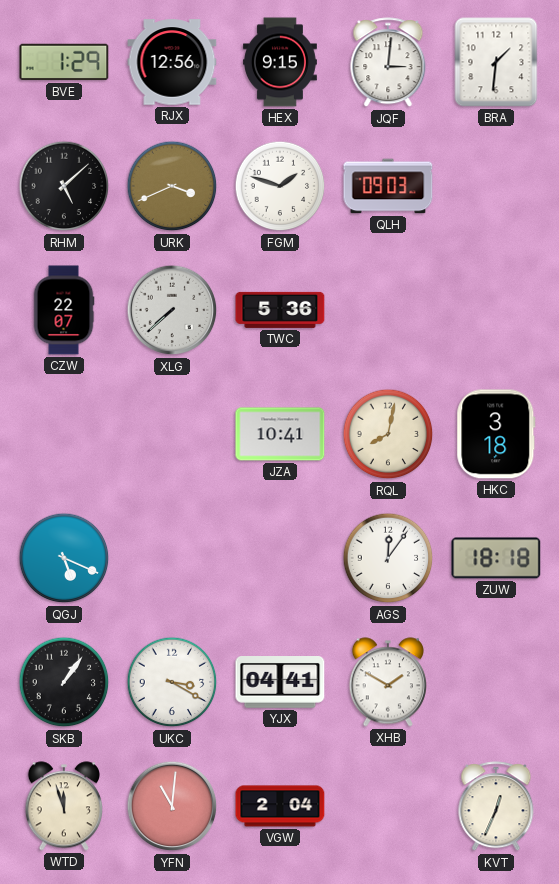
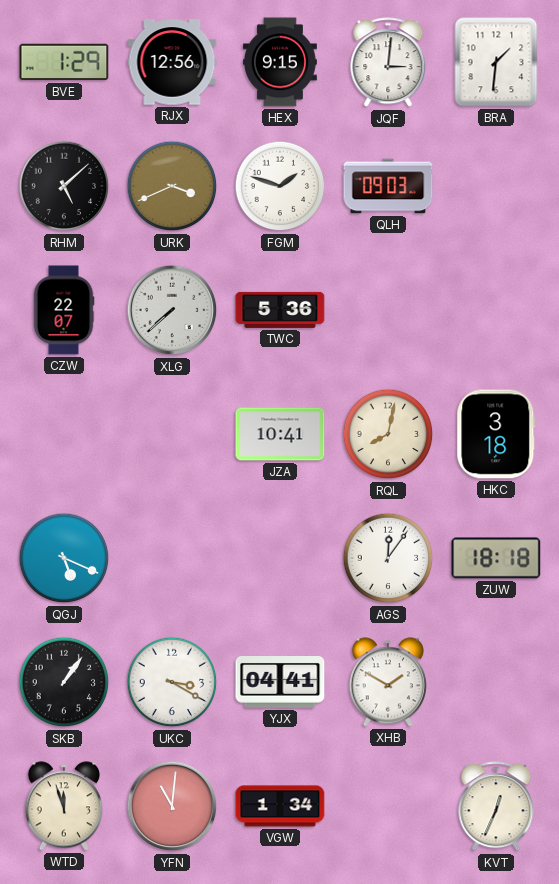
VGW: 2:04 -> 1:34
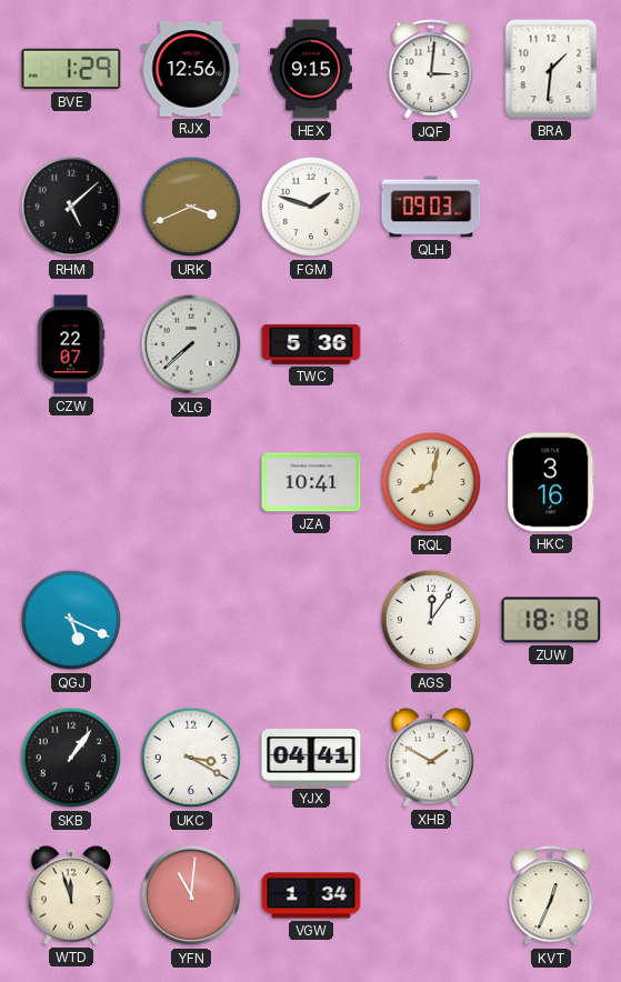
HKC: 3:18 -> 3:16
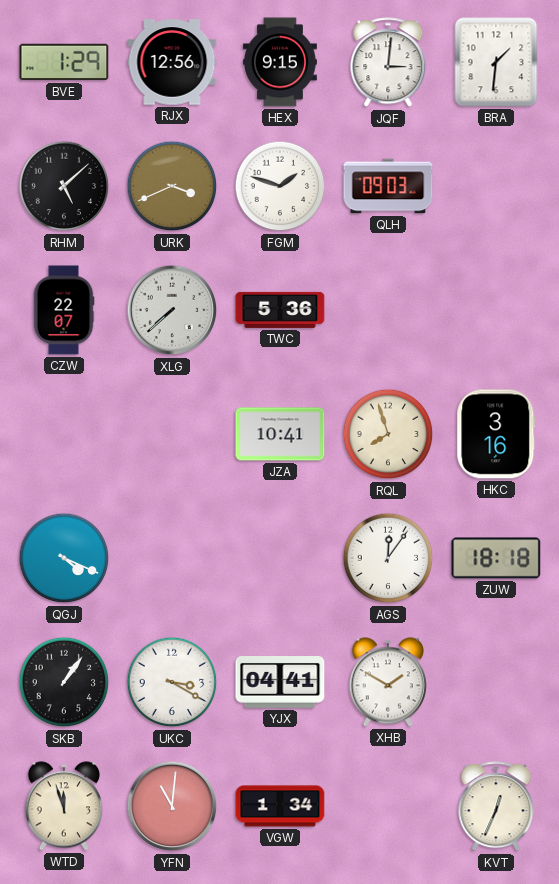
RQL: 8:02 -> 7:57
QGJ: 5:19 -> 4:19
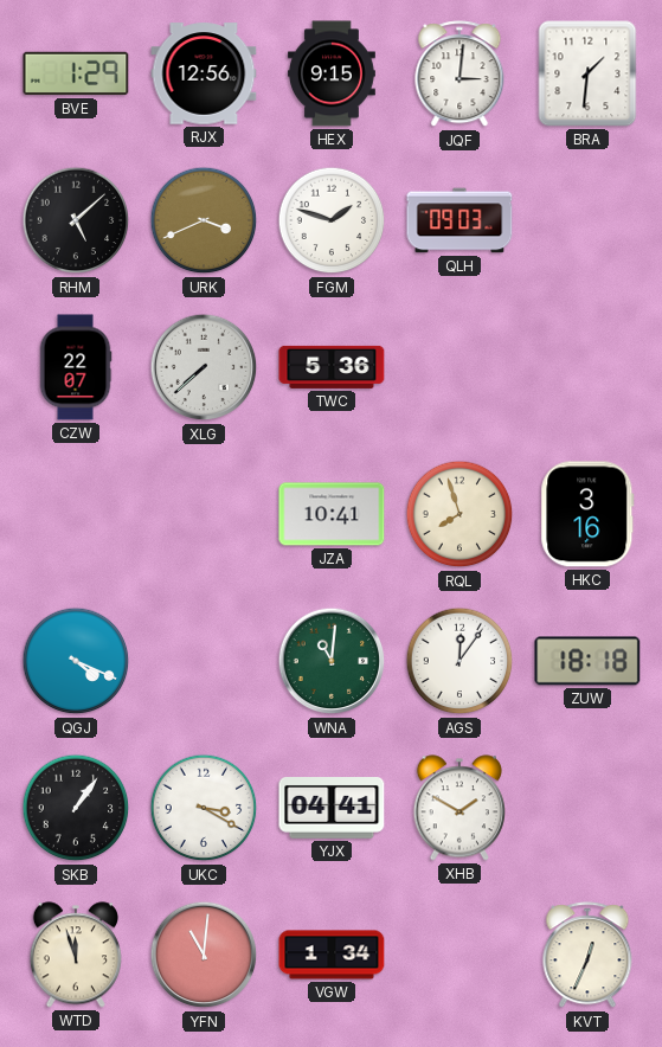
WNA: none -> 11:01
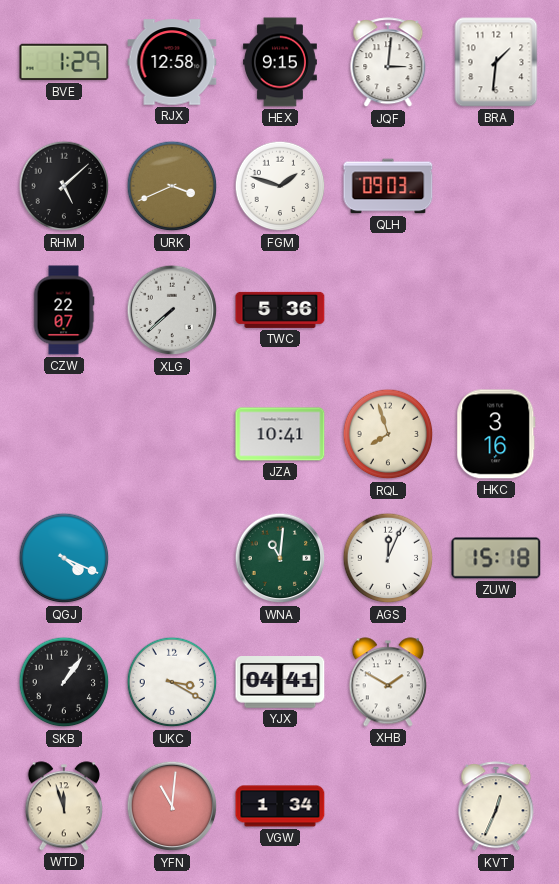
RJX: 12:56 -> 12:58
AGS: 12:06 -> 12:04
ZUW: 18:18 -> 15:18
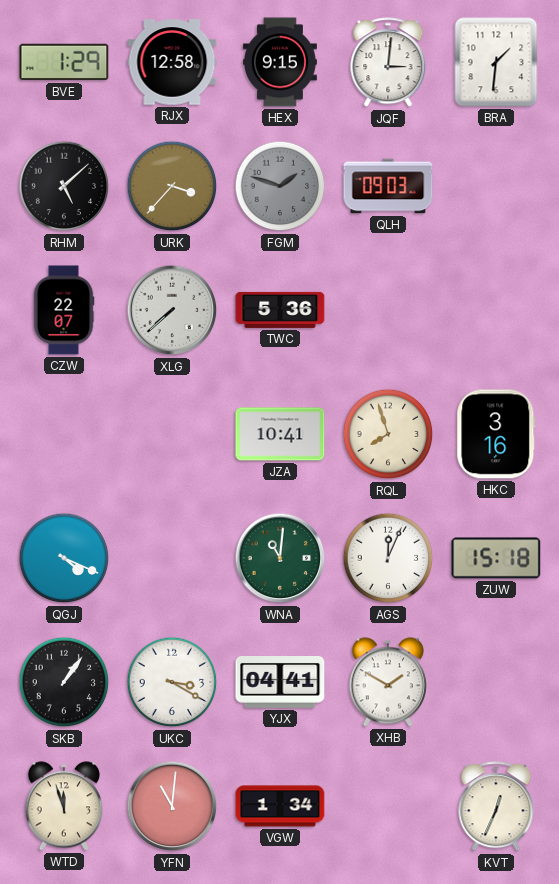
URK: 3:41 -> 3:37
FGM dial: white -> grey
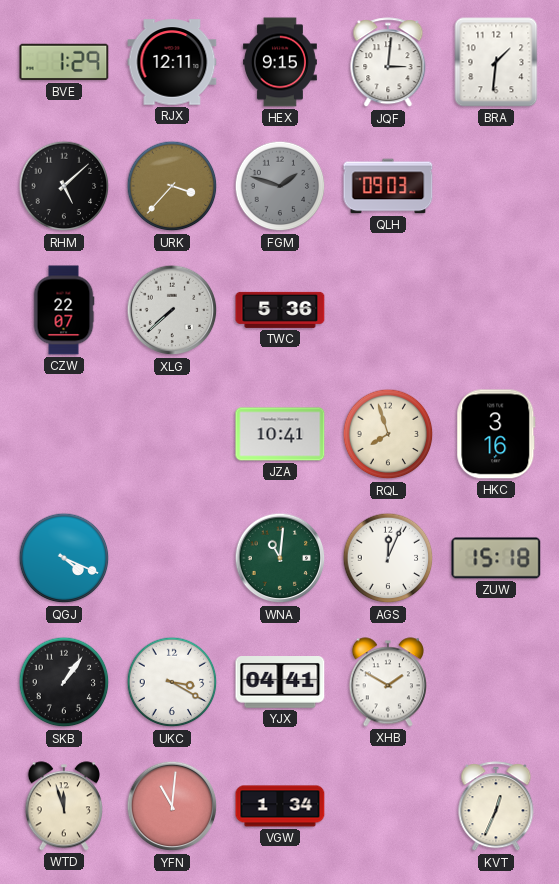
RJX: 12:58 -> 12:11
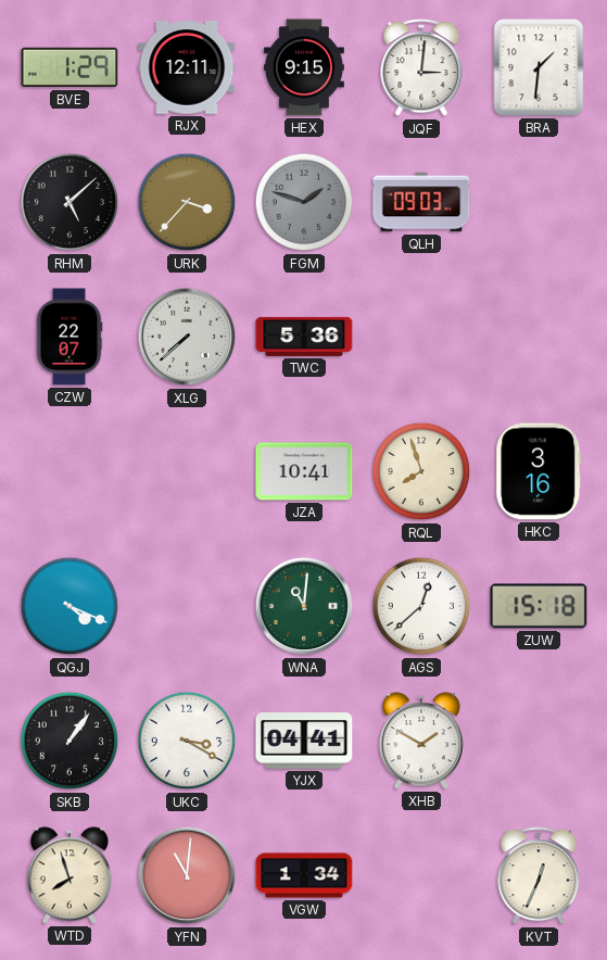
AGS: 12:04 -> 12:38
WTD: 11:57 -> 7:57
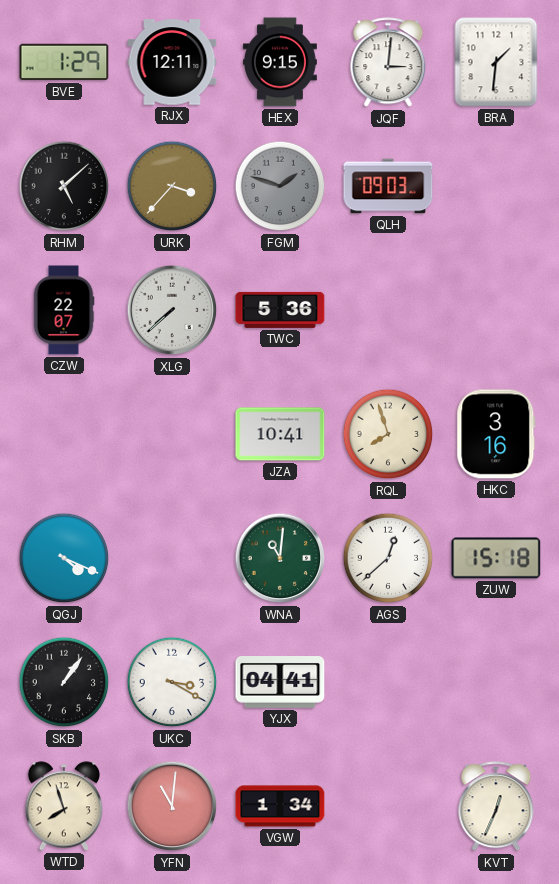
XHB: 1:50 -> none
